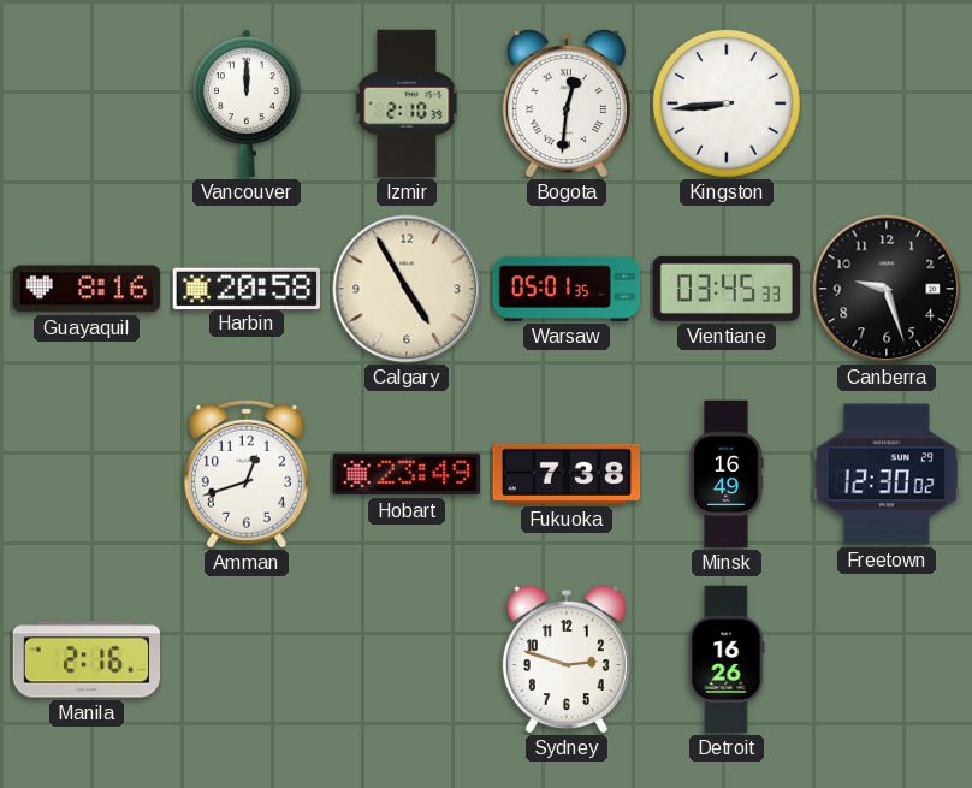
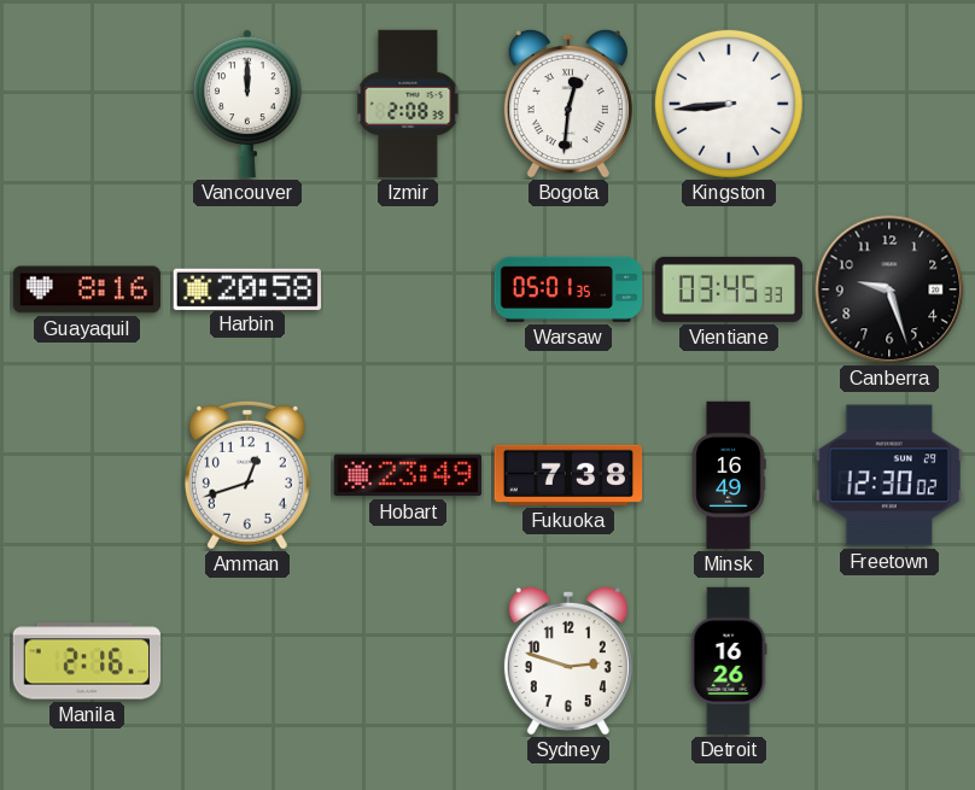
Izmir: 2:10 -> 2:08
Calgary: 4:55 -> none
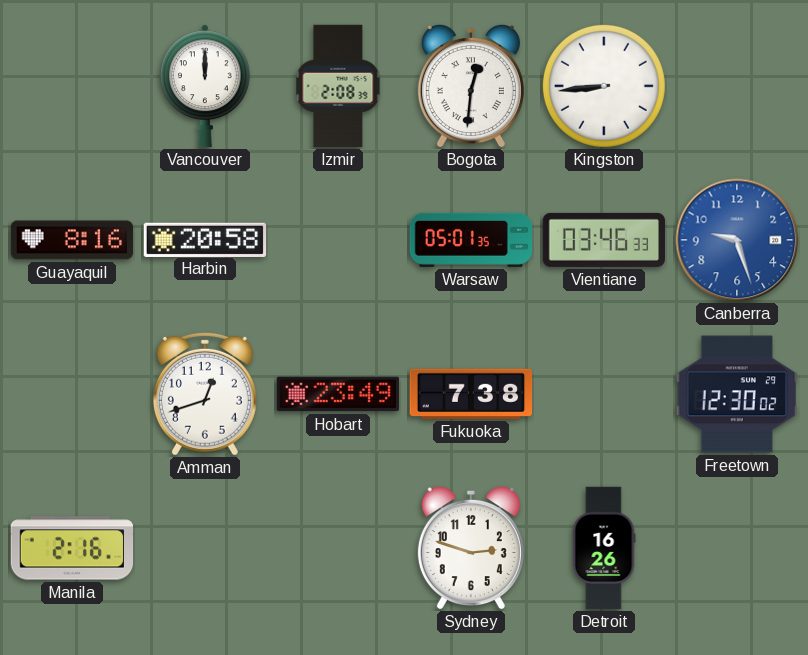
Vientiane: 03:45 -> 03:46
Canberra dial: black -> blue
Minsk: 16:49 -> none
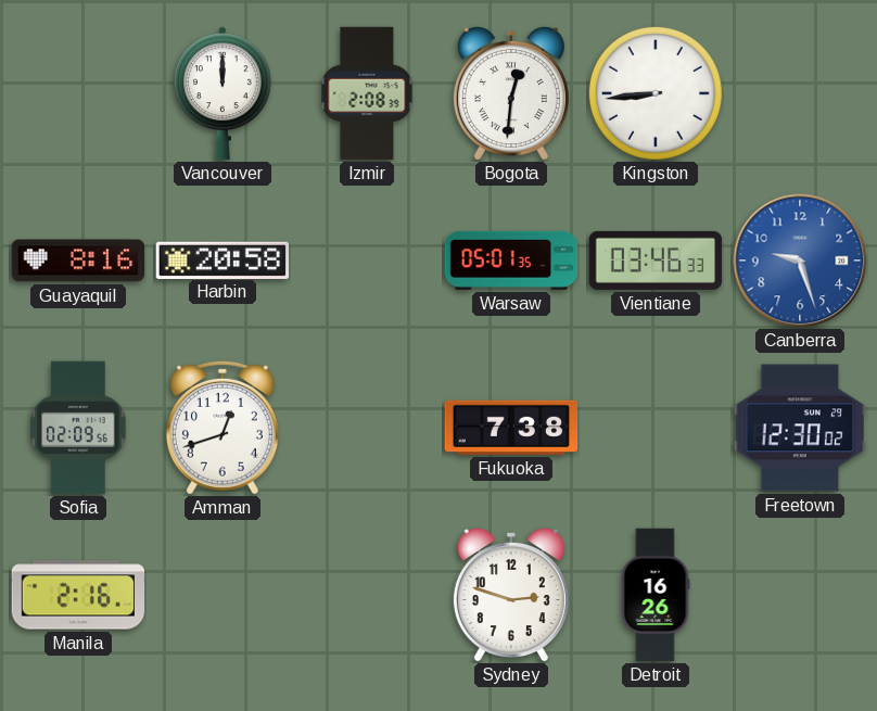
Sofia: none -> 02:09
Hobart: 23:49 -> none
